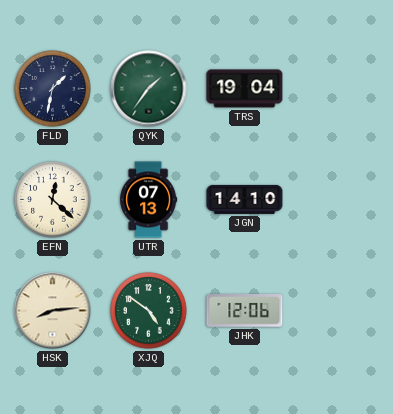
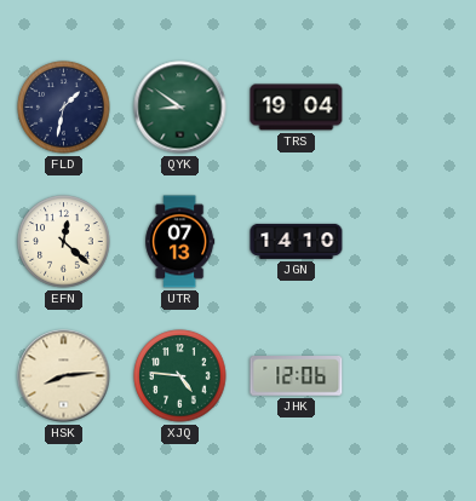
QYK: 1:36 -> 8:51
XJQ: 4:51 -> 4:46
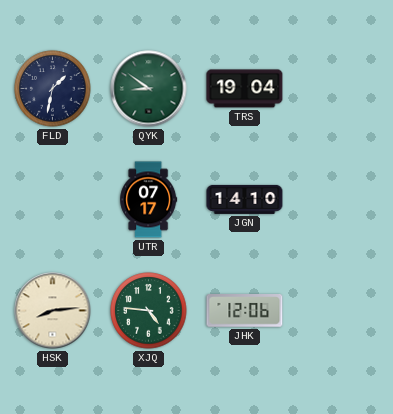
EFN: 12:22 -> none
UTR: 07:13 -> 07:17
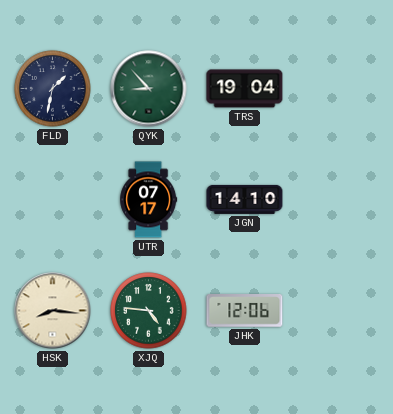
QYK: 8:51 -> 8:53
HSK: 8:14 -> 8:16
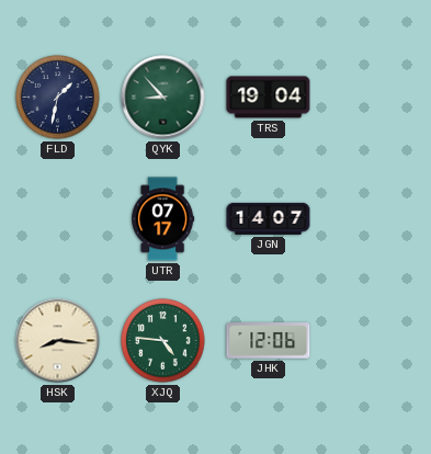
JGN: 14:10 -> 14:07
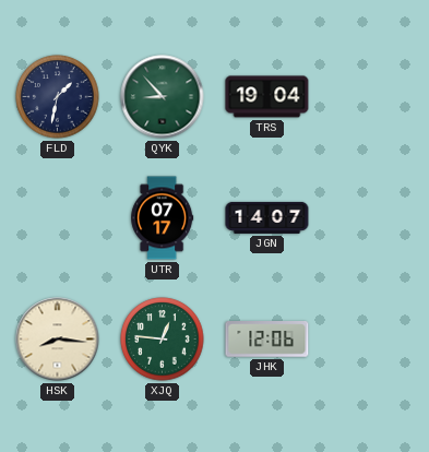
XJQ: 4:46 -> 12:46
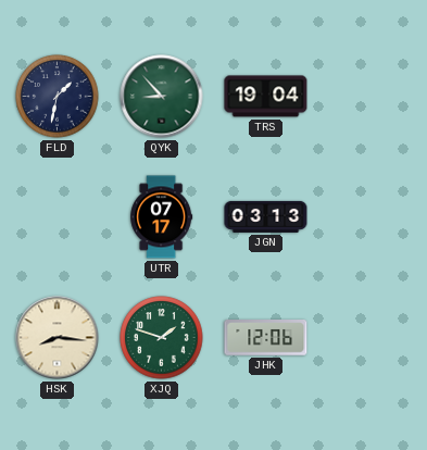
JGN: 14:07 -> 03:13
XJQ: 12:46 -> 1:48
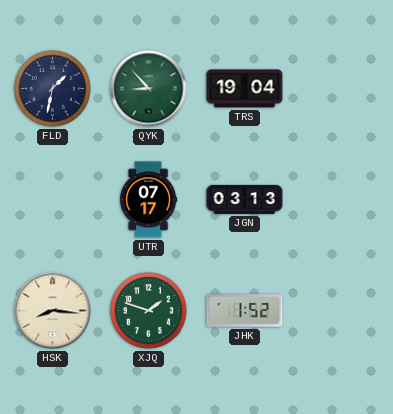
JHK: 12:06 -> 1:52
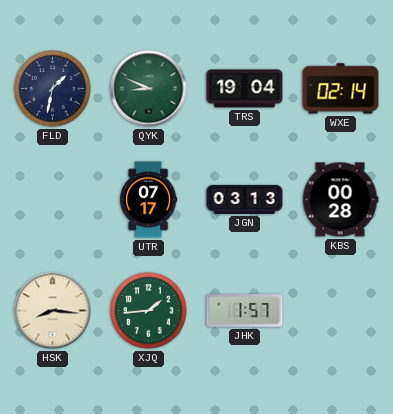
QYK: 8:53 -> 8:49
WXE: none -> 02:14
KBS: none -> 00:28
XJQ: 1:48 -> 1:44
JHK: 1:52 -> 1:57
